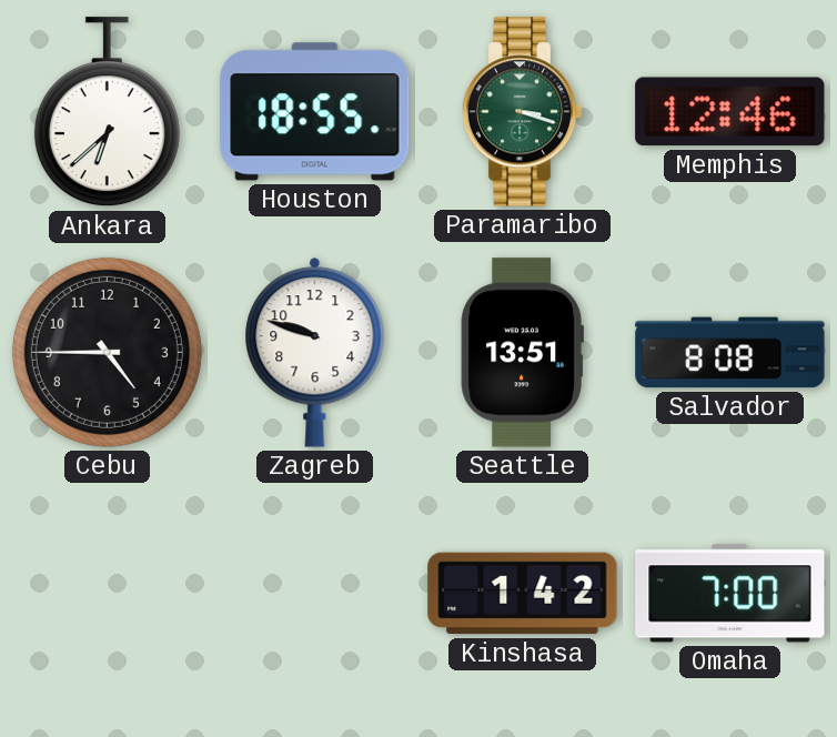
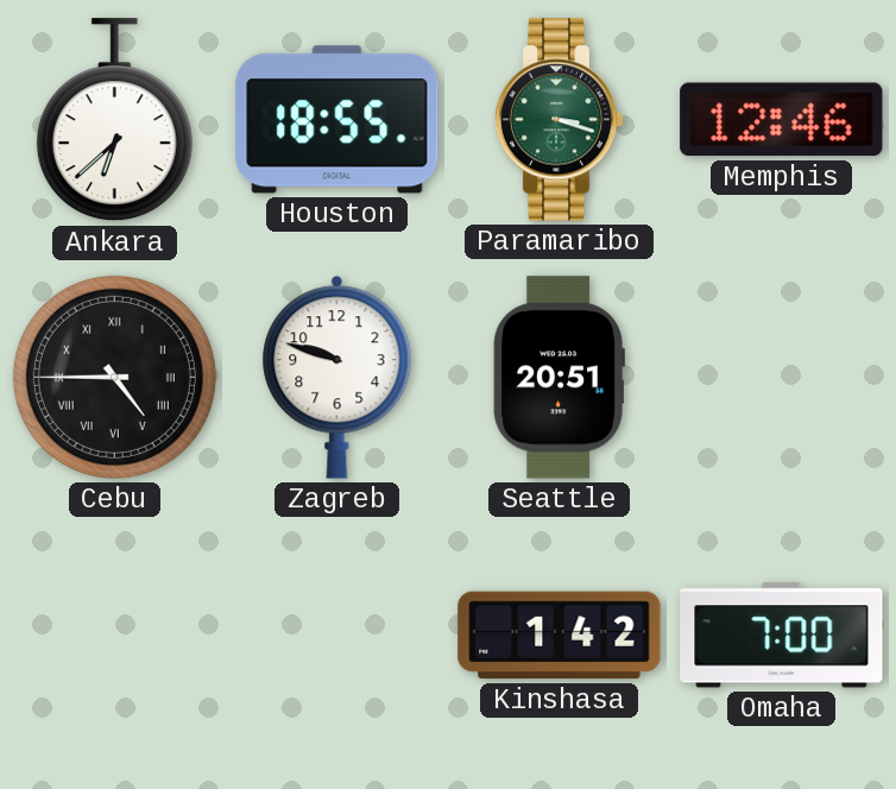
Cebu numerals: Arabic -> Roman
Seattle: 13:51 -> 20:51
Salvador: 8:08 -> none
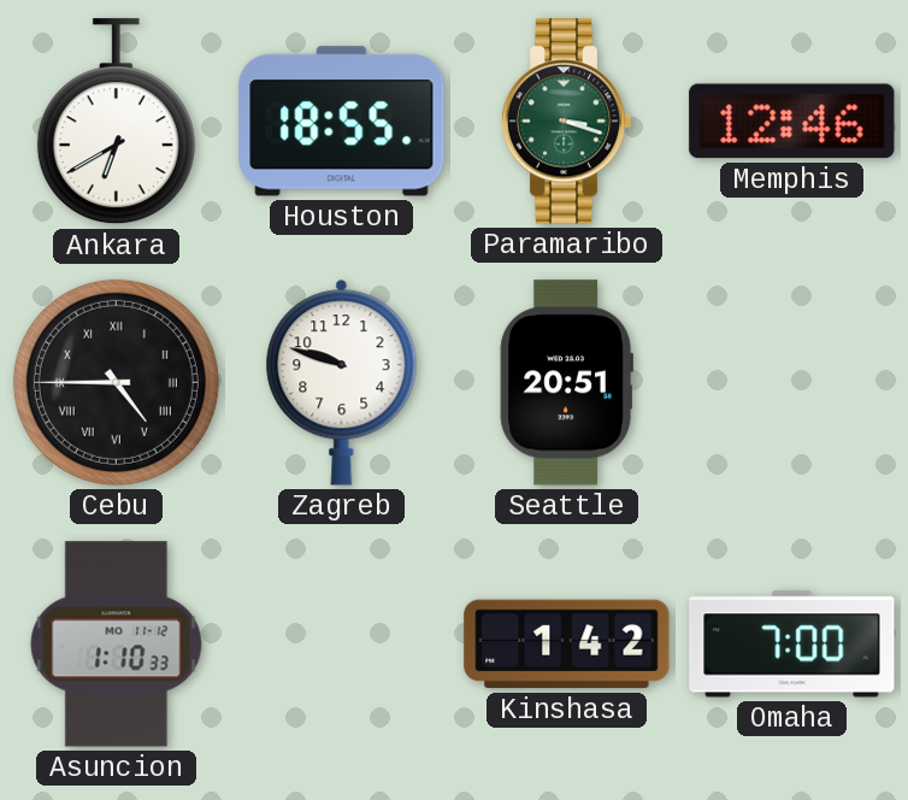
Ankara: 6:38 -> 6:40
Asuncion: none -> 1:10
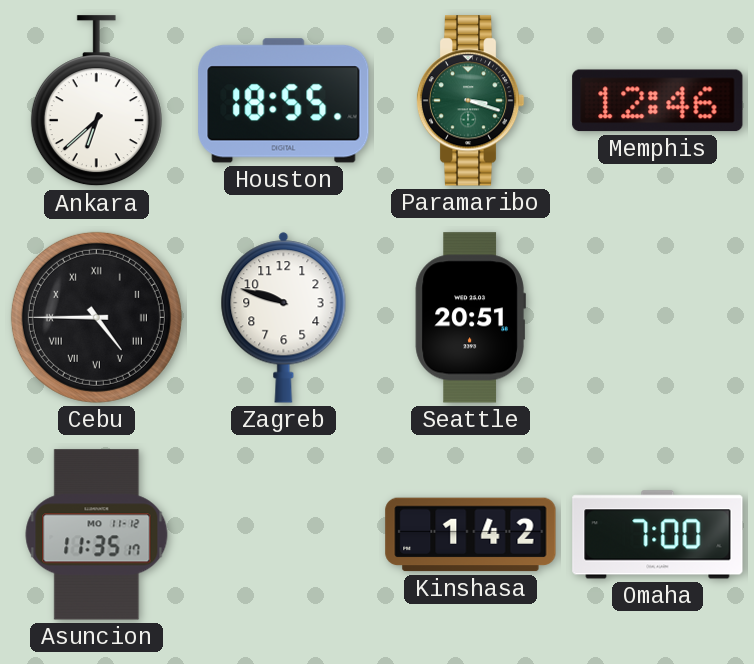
Ankara: 6:40 -> 6:38
Asuncion: 1:10 -> 11:35
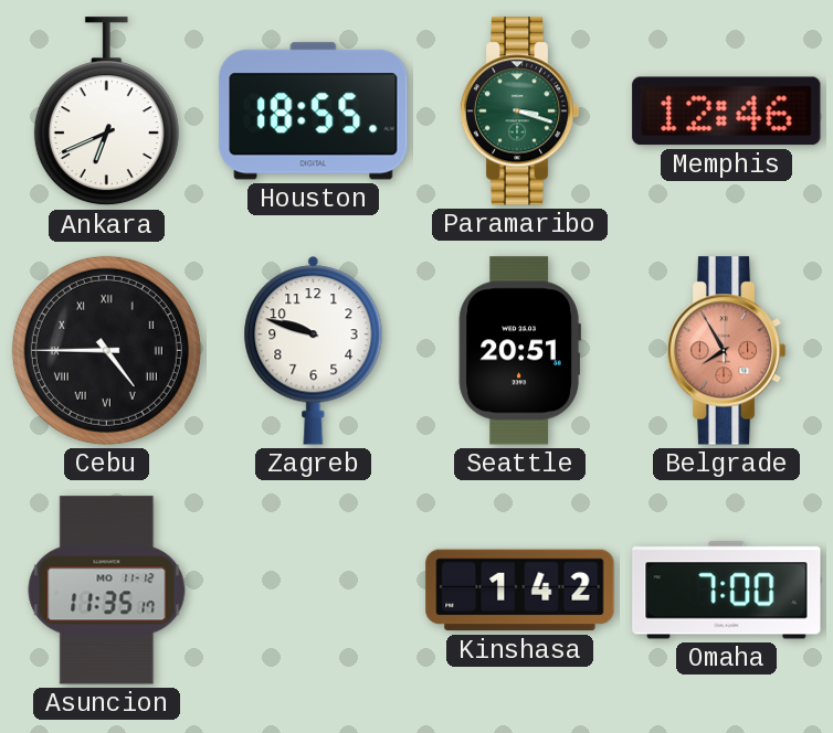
Ankara: 6:38 -> 6:41
Belgrade: none -> 7:55
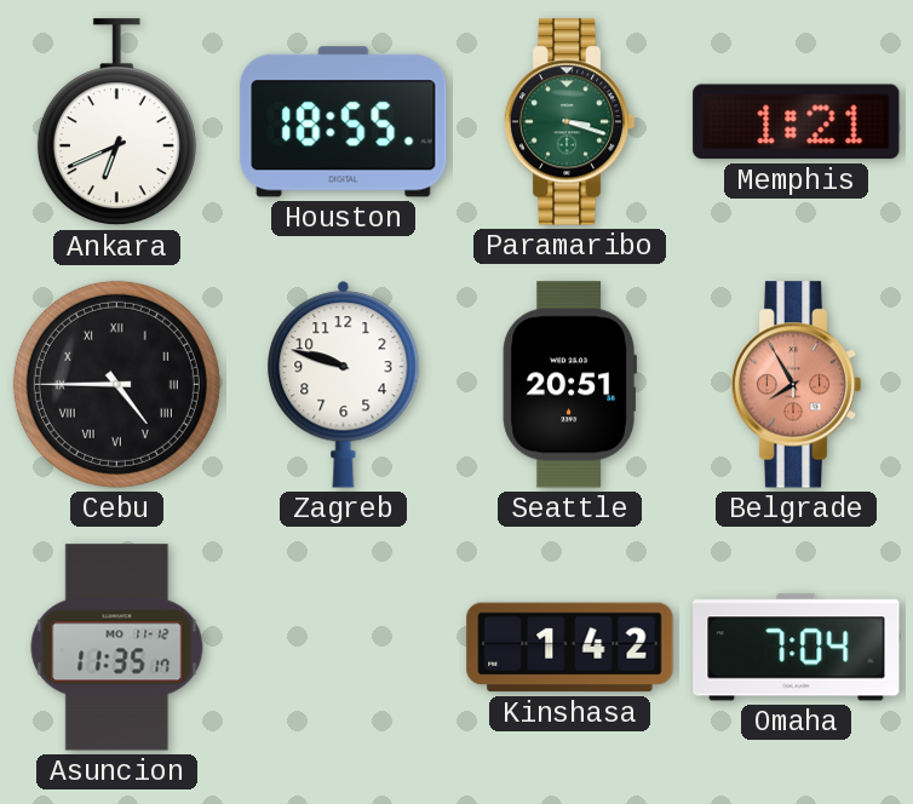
Memphis: 12:46 -> 1:21
Omaha: 7:00 -> 7:04
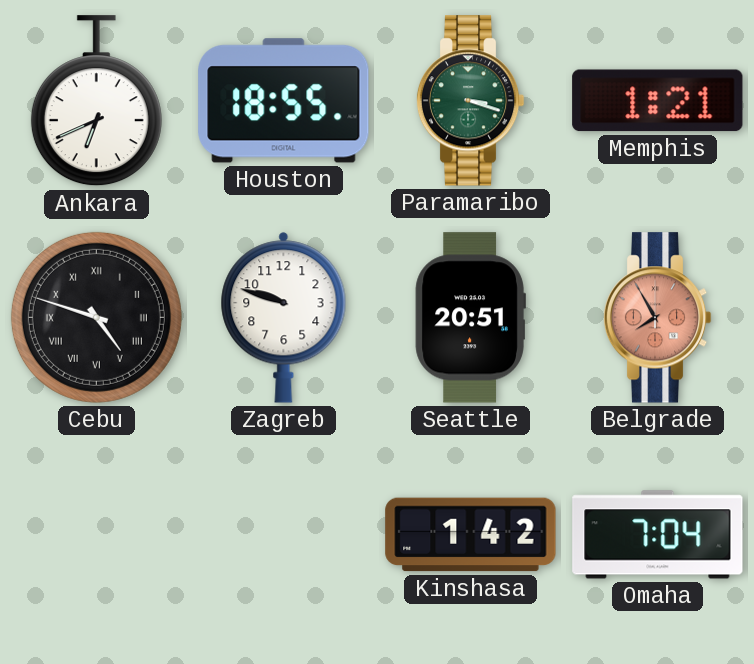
Cebu: 4:45 -> 4:48
Asuncion: 11:35 -> none
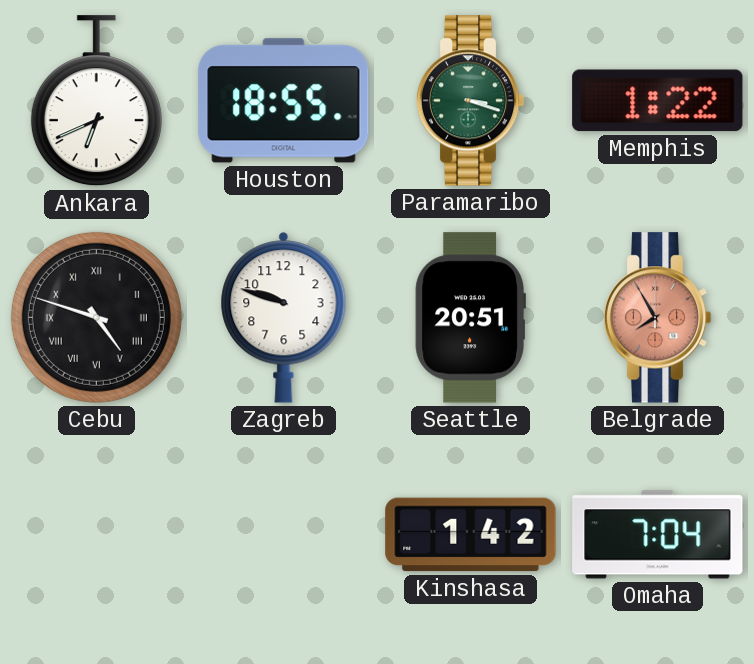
Memphis: 1:21 -> 1:22
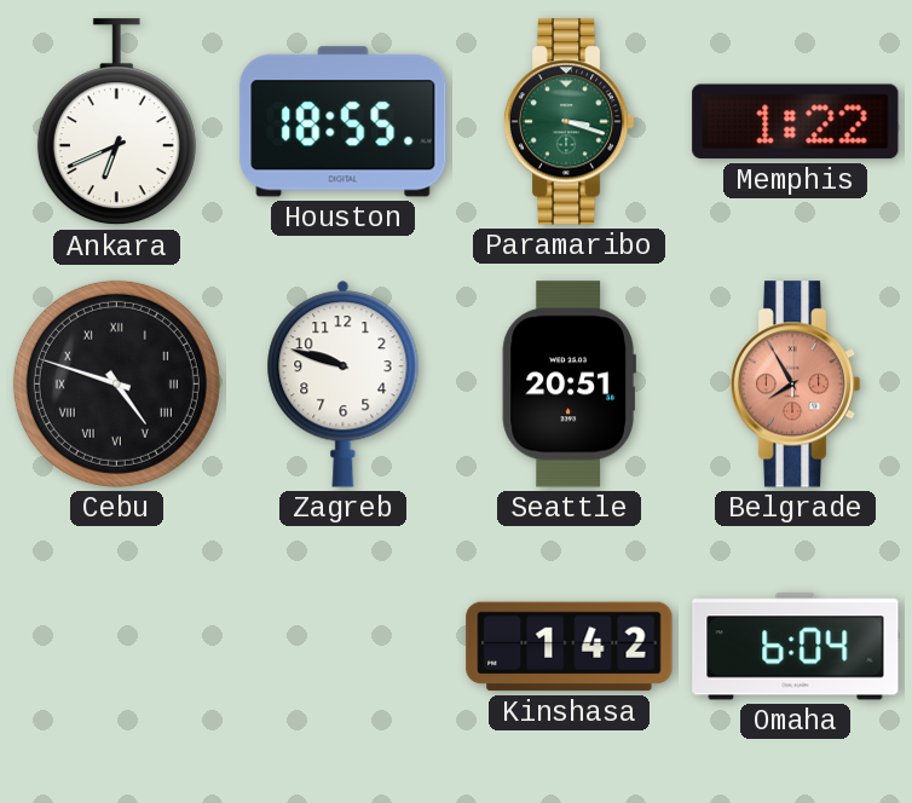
Omaha: 7:04 -> 6:04
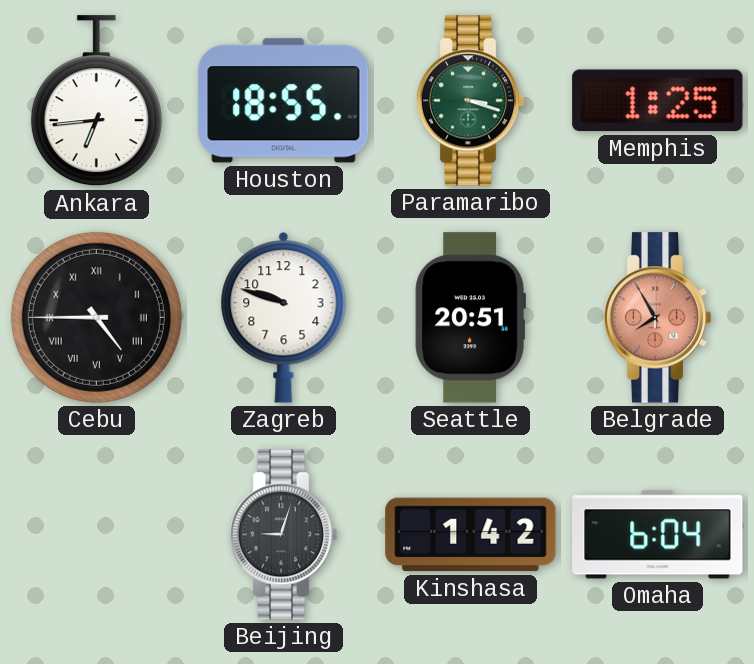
Ankara: 6:41 -> 6:44
Memphis: 1:22 -> 1:25
Cebu: 4:48 -> 4:45
Beijing: none -> 9:03
